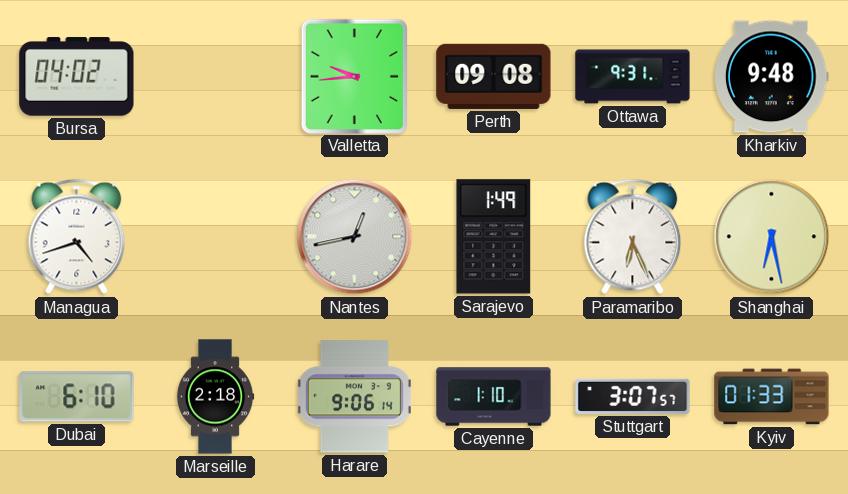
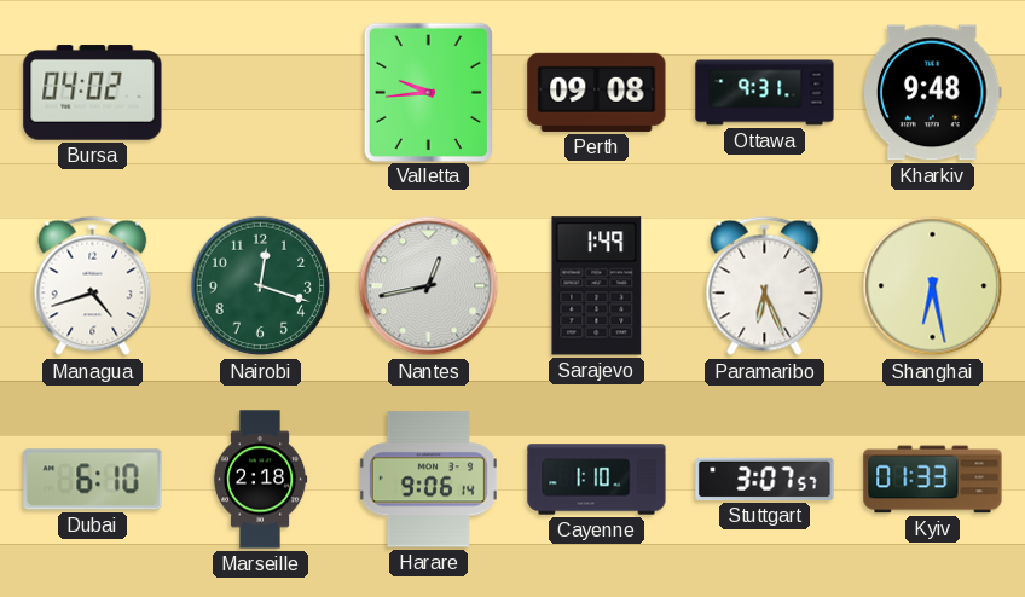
Nairobi: none -> 12:18
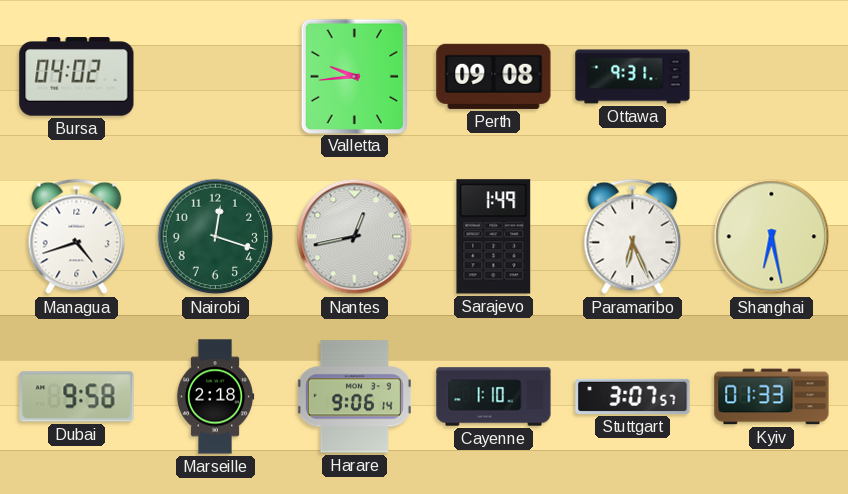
Kharkiv: 9:48 -> none
Dubai: 6:10 -> 9:58
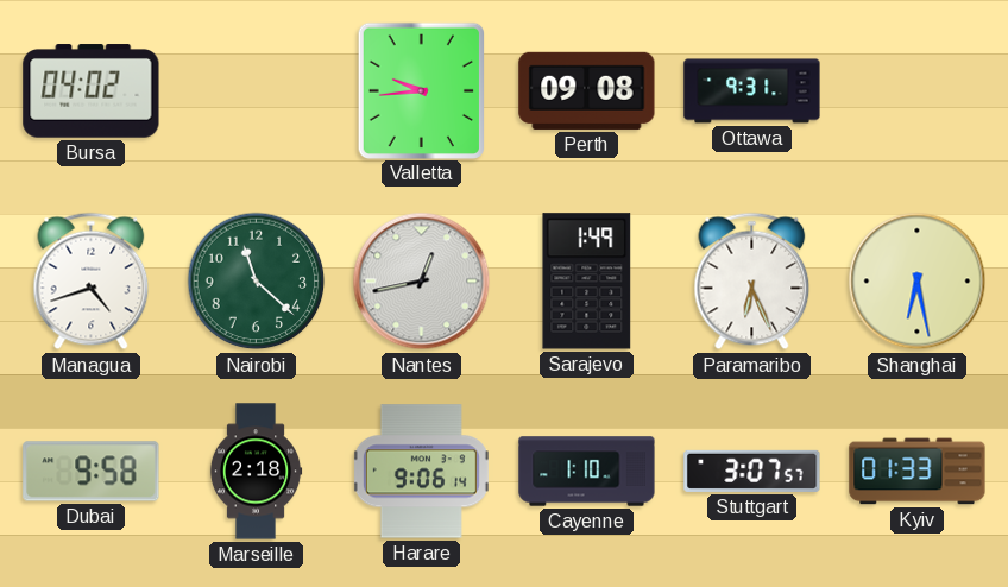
Nairobi: 12:18 -> 11:22
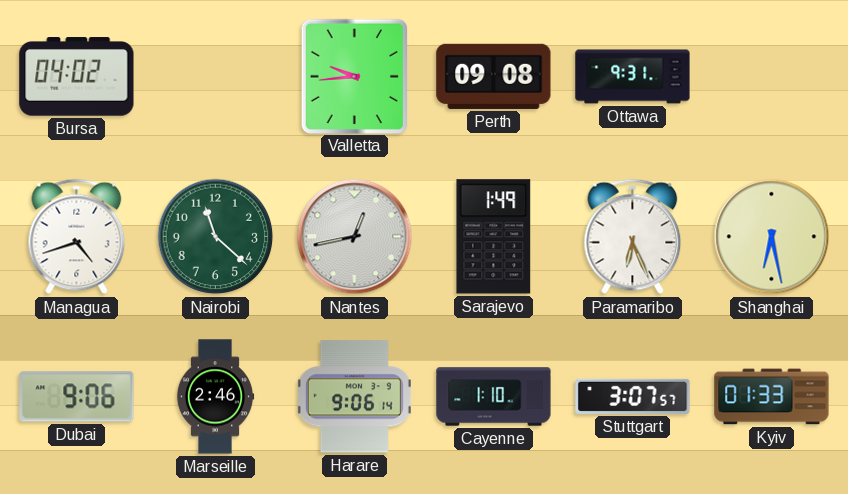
Dubai: 9:58 -> 9:06
Marseille: 2:18 -> 2:46
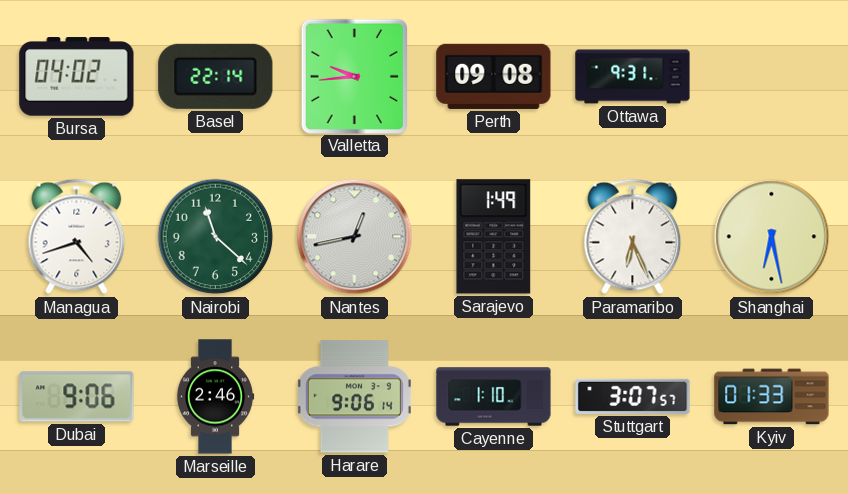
Basel: none -> 22:14
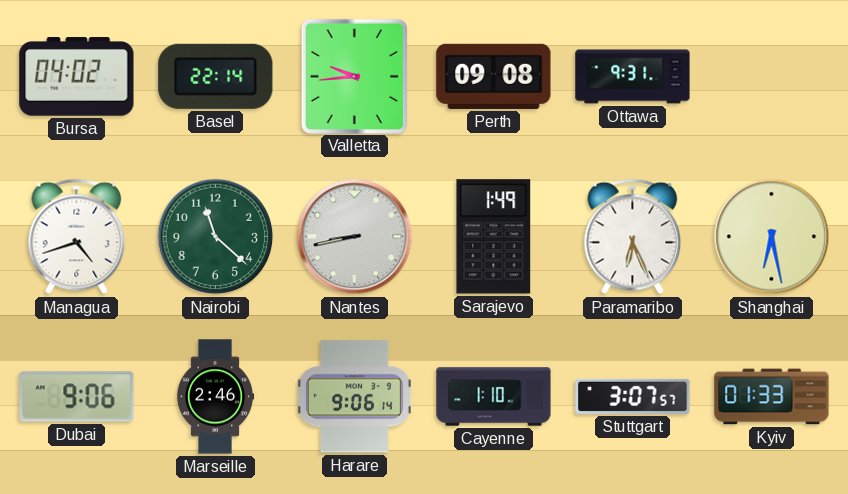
Nantes: 12:43 -> 8:43
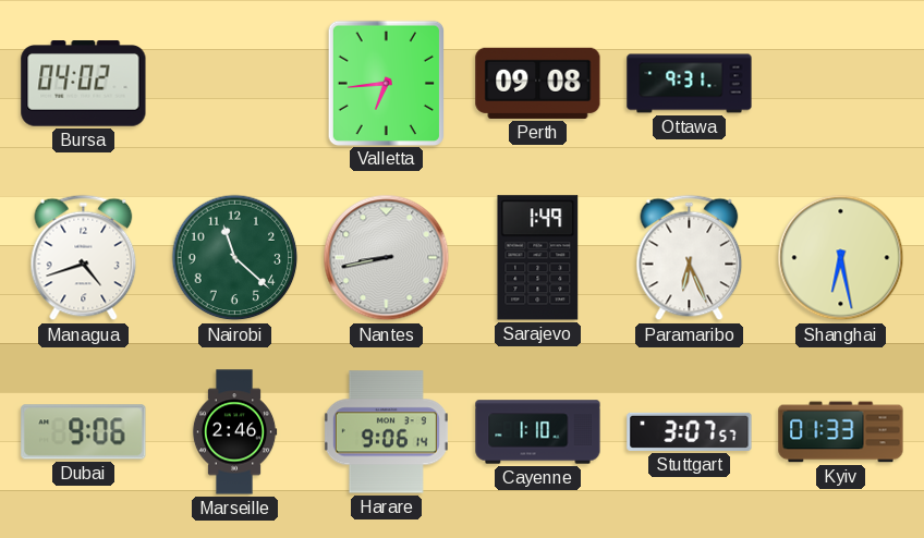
Basel: 22:14 -> none
Valletta: 9:44 -> 6:44
